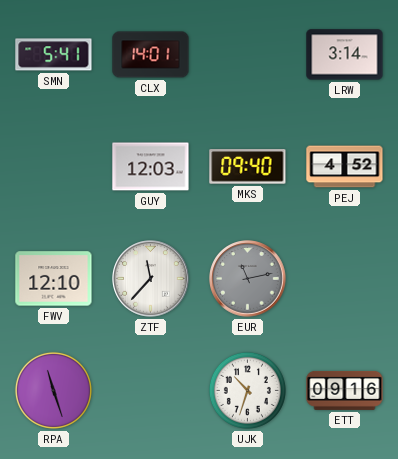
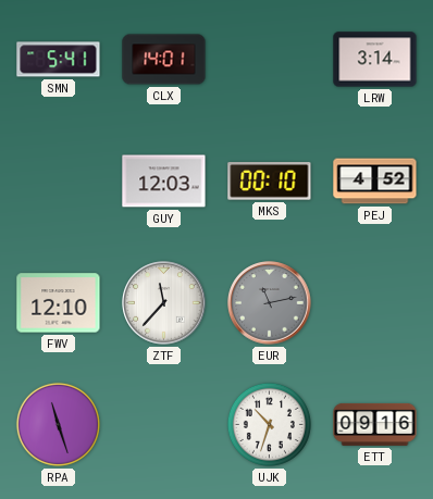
MKS: 09:40 -> 00:10
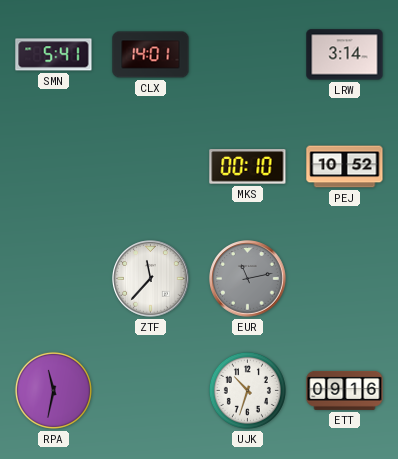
GUY: 12:03 -> none
PEJ: 4:52 -> 10:52
FWV: 12:10 -> none
RPA: 11:27 -> 11:32
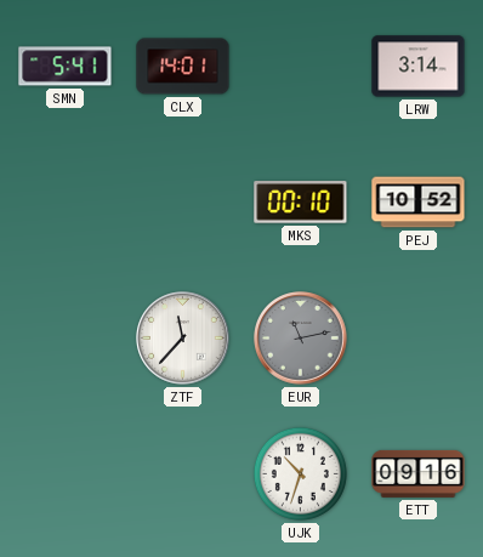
RPA: 11:32 -> none
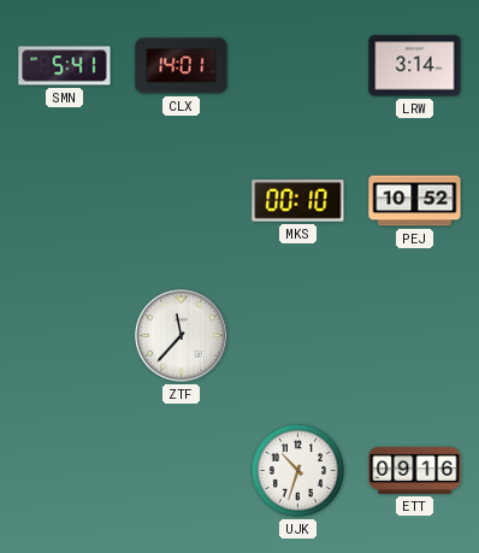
EUR: 11:13 -> none
